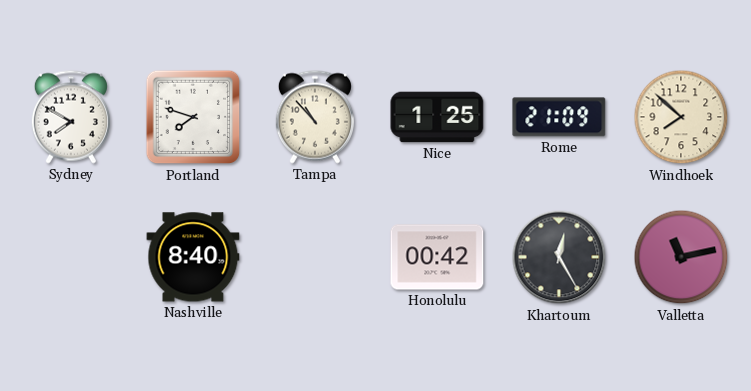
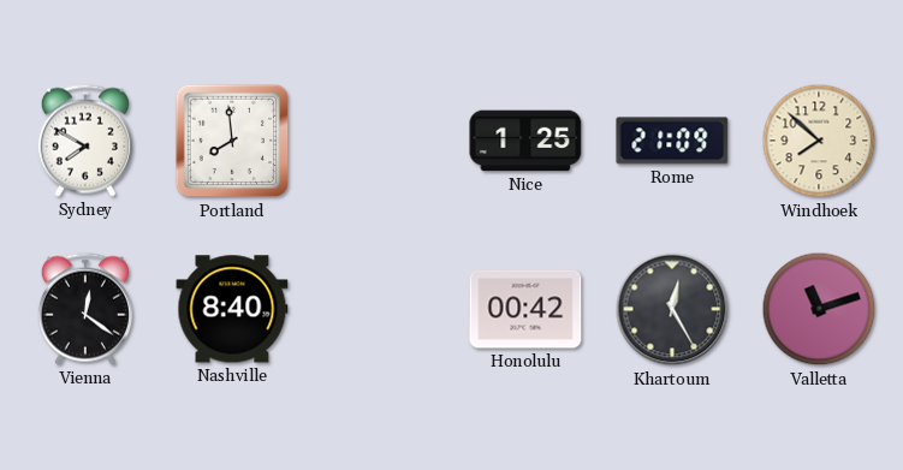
Portland: 7:48 -> 7:59
Tampa: 10:53 -> none
Vienna: none -> 12:21
Valletta: 11:13 -> 11:12
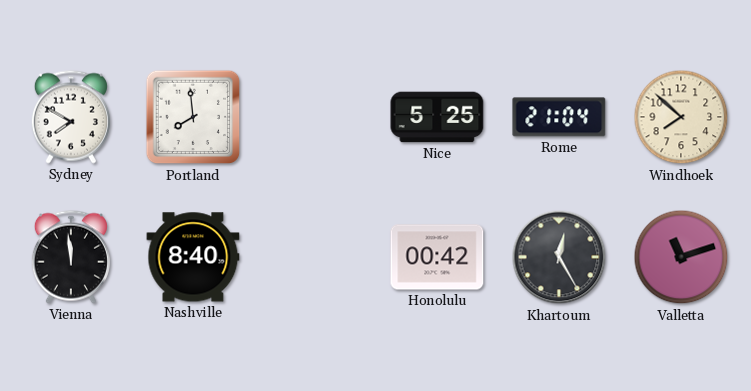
Nice: 1:25 -> 5:25
Rome: 21:09 -> 21:04
Vienna: 12:21 -> 11:59
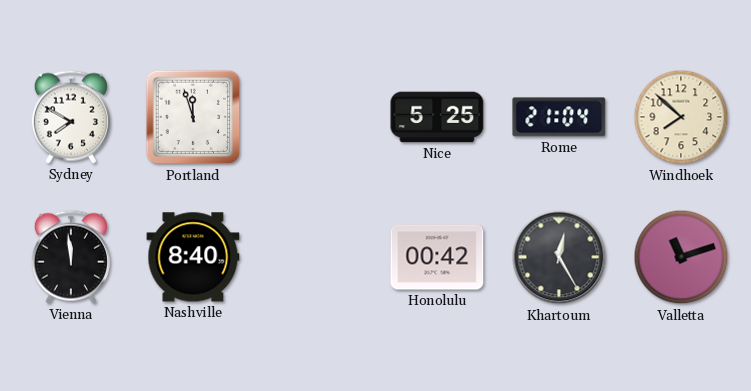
Portland: 7:59 -> 11:57
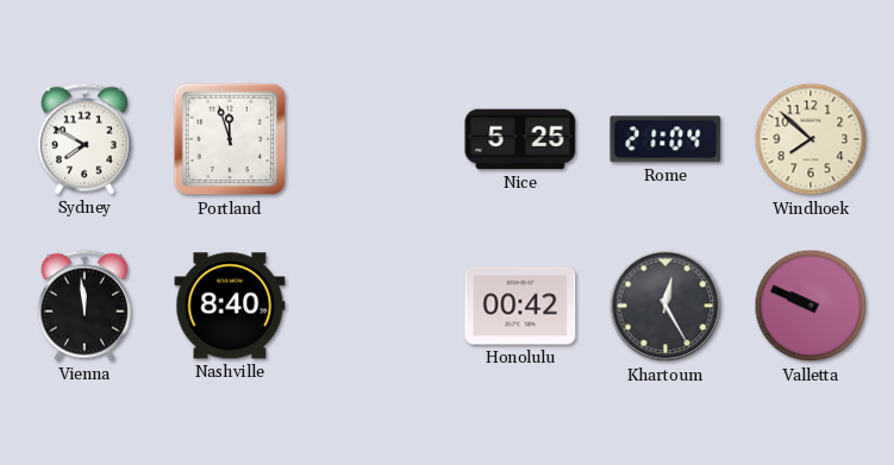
Valletta: 11:12 -> 9:49
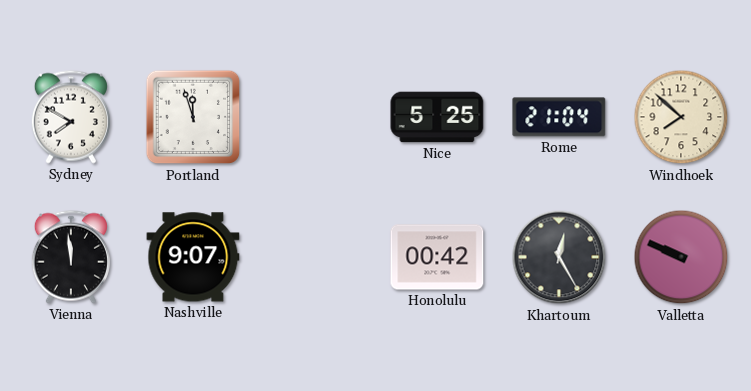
Nashville: 8:40 -> 9:07
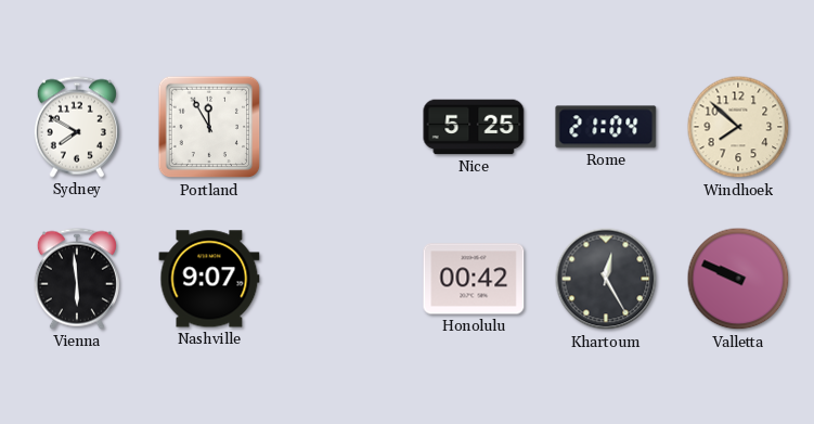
Portland: 11:57 -> 11:55
Vienna: 11:59 -> 5:59
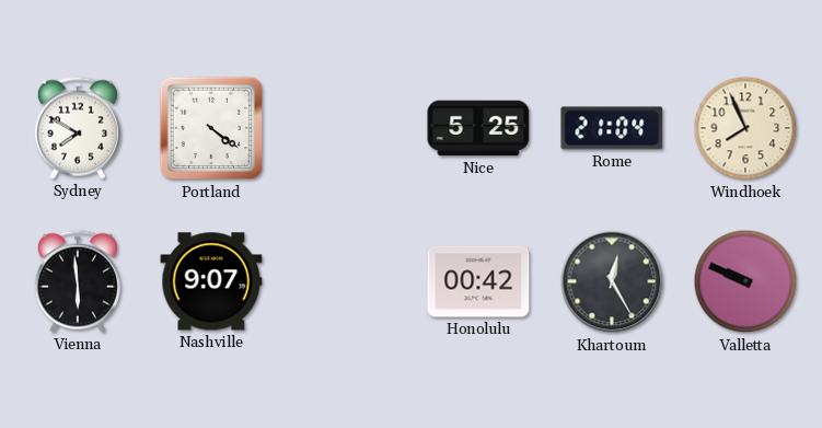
Portland: 11:55 -> 4:21
Windhoek: 7:52 -> 7:56
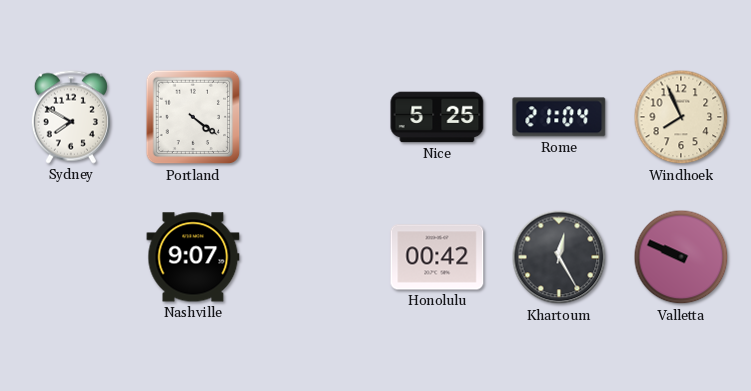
Vienna: 5:59 -> none
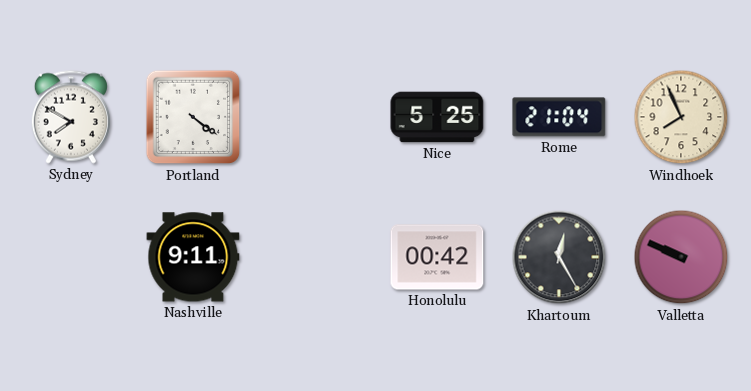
Nashville: 9:07 -> 9:11
